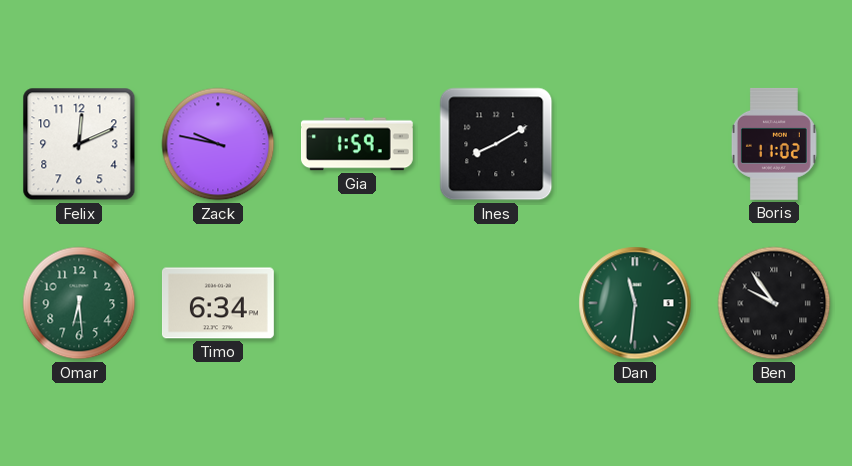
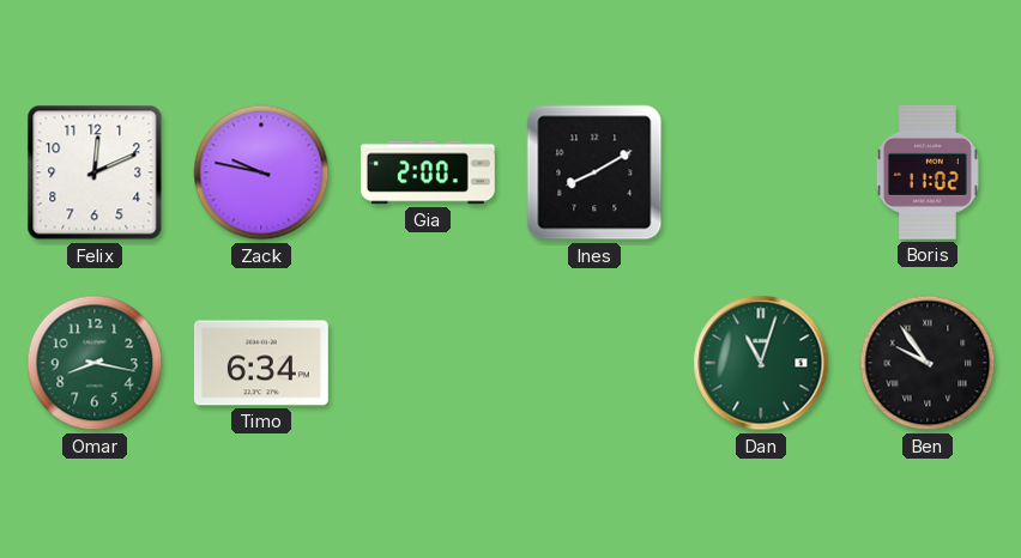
Gia: 1:59 -> 2:00
Omar: 6:29 -> 8:17
Dan: 11:31 -> 11:03
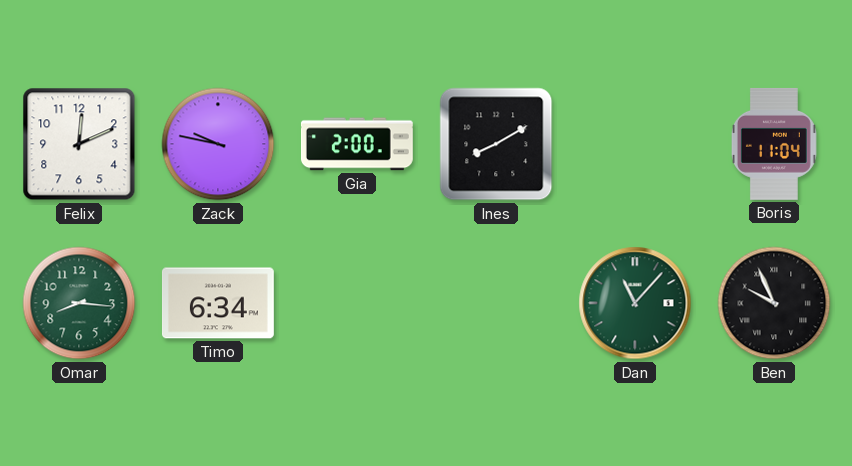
Boris: 11:02 -> 11:04
Omar: 8:17 -> 8:16
Dan: 11:03 -> 11:07
Ben: 9:54 -> 9:56
